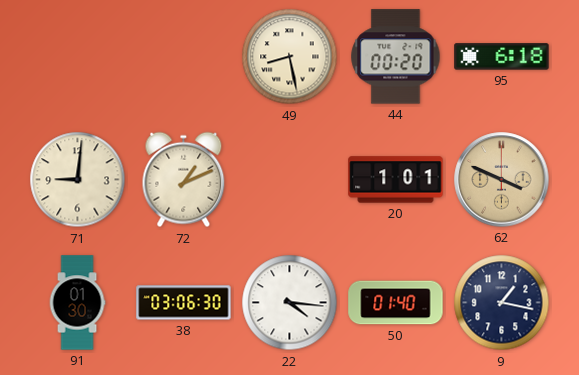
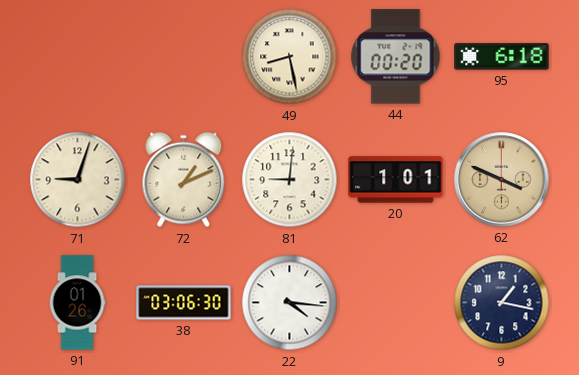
71: 9:01 -> 9:03
81: none -> 9:01
91: 01:30 -> 01:26
50: 01:40 -> none
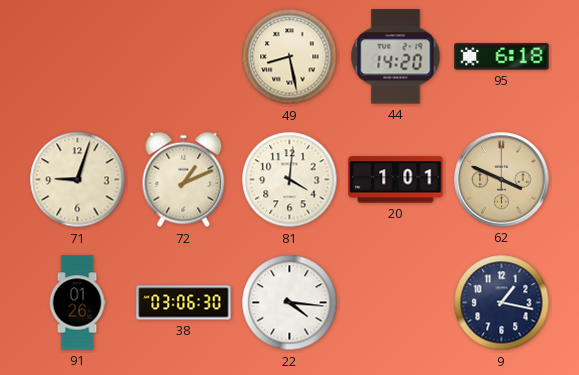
44: 00:20 -> 14:20
81: 9:01 -> 4:01
